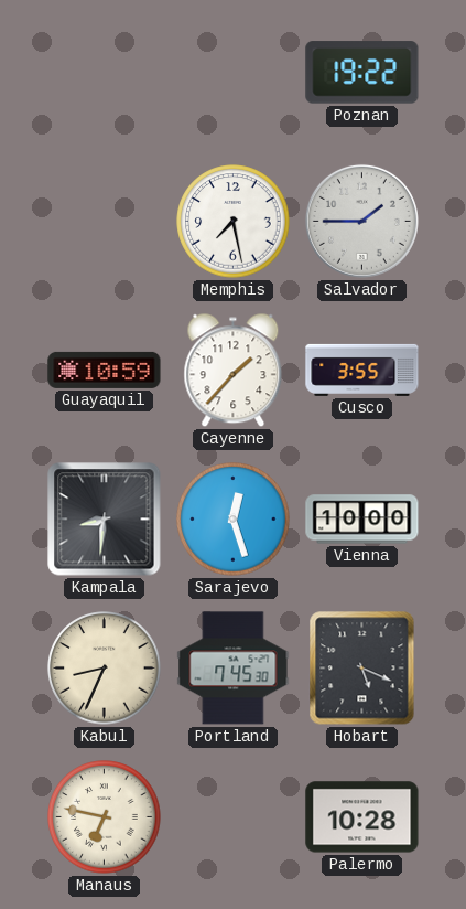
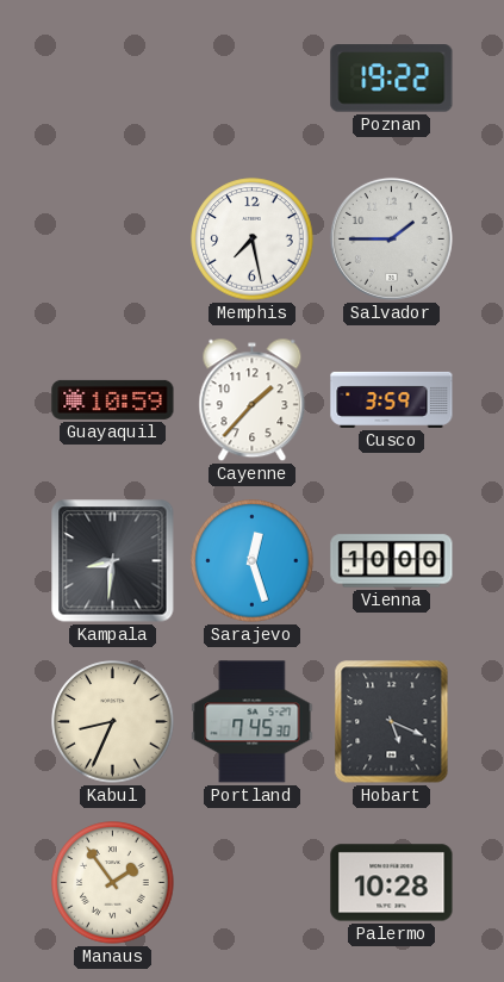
Cusco: 3:55 -> 3:59
Manaus: 6:47 -> 1:54
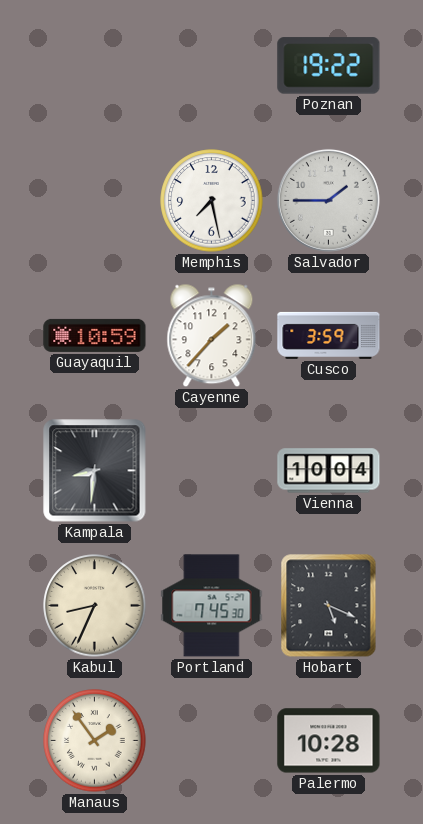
Sarajevo: 12:27 -> none
Vienna: 10:00 -> 10:04
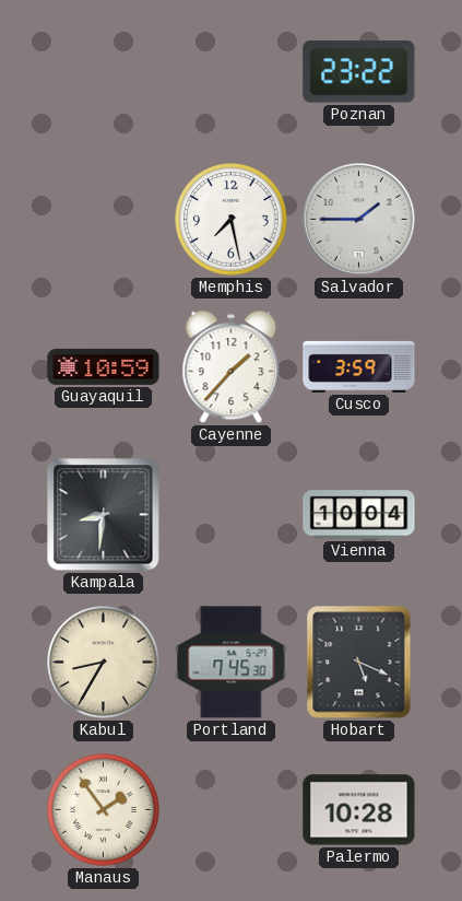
Poznan: 19:22 -> 23:22
Kabul: 8:34 -> 8:35
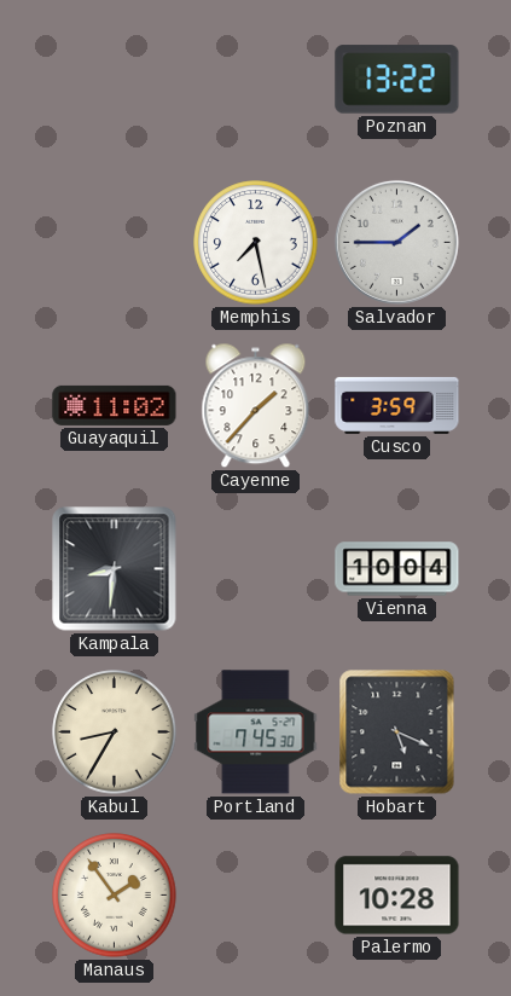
Poznan: 23:22 -> 13:22
Guayaquil: 10:59 -> 11:02
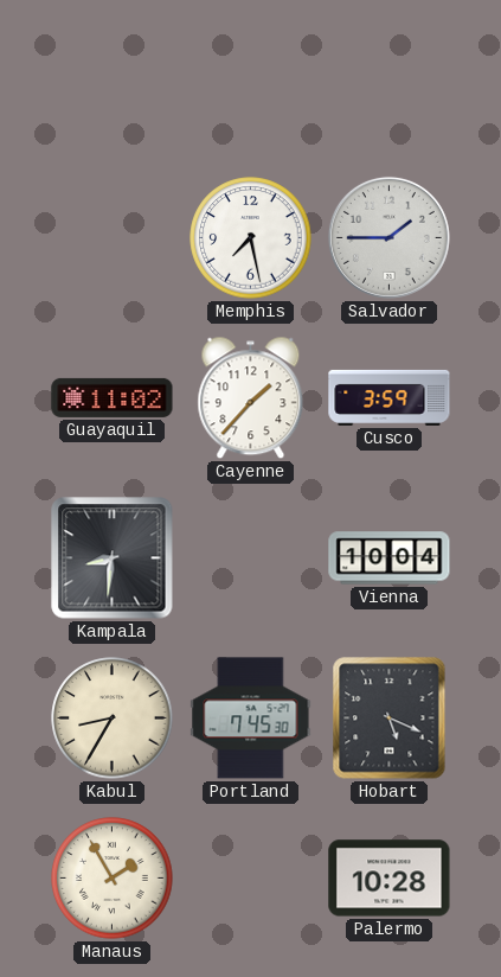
Poznan: 13:22 -> none
Manaus: 1:54 -> 1:55
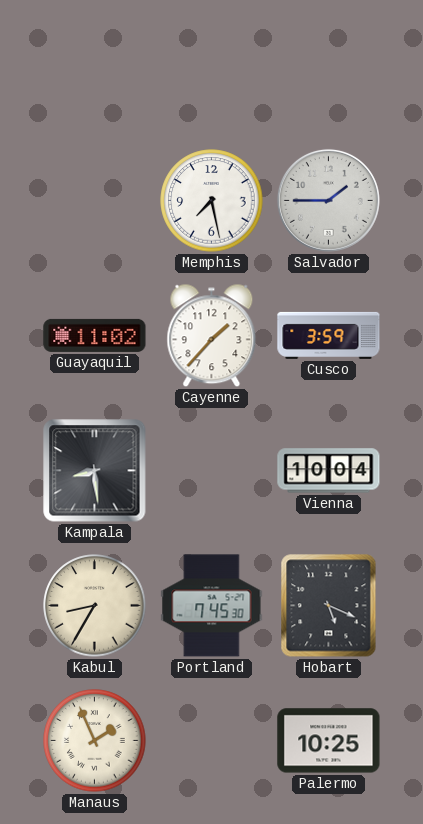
Kampala: 8:31 -> 8:29
Manaus: 1:55 -> 1:56
Palermo: 10:28 -> 10:25
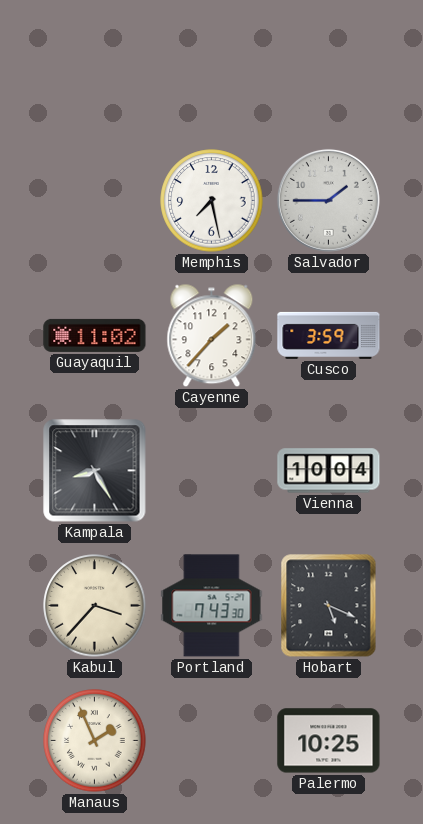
Kampala: 8:29 -> 8:25
Kabul: 8:35 -> 3:37
Portland: 7:45 -> 7:43
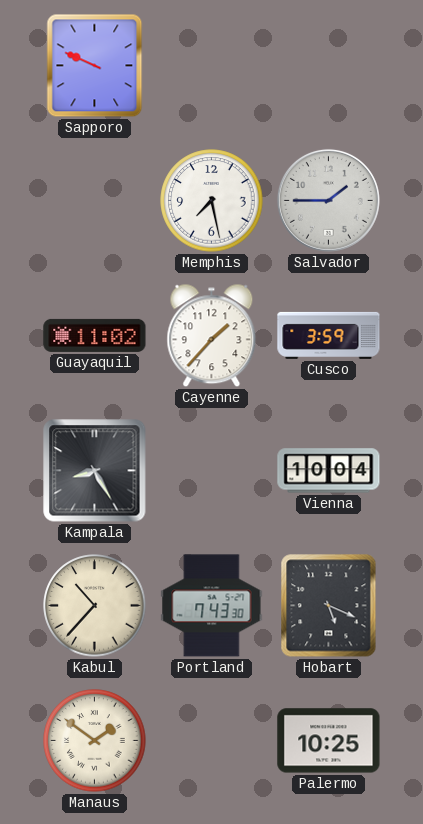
Sapporo: none -> 9:49
Kabul: 3:37 -> 10:37
Manaus: 1:56 -> 1:51
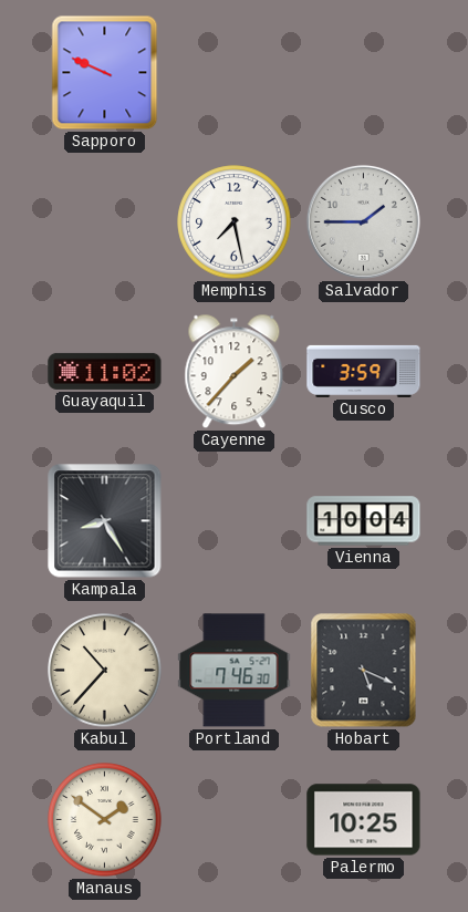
Portland: 7:43 -> 7:46
